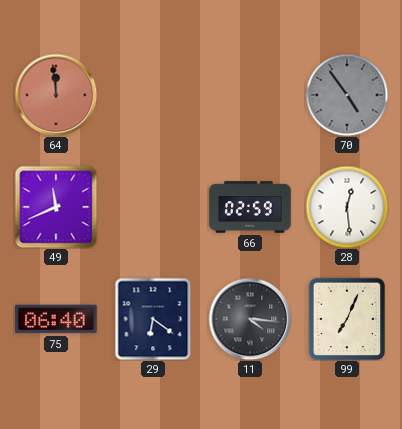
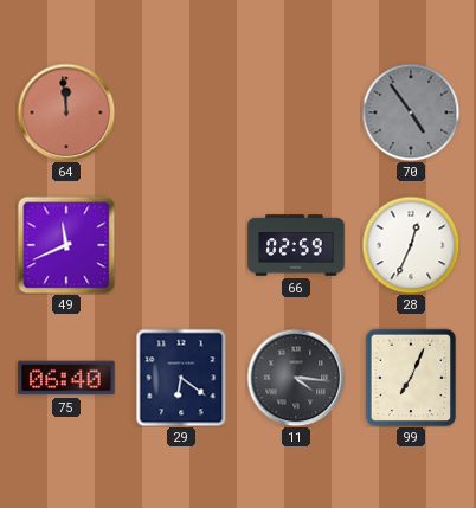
28: 12:29 -> 12:34
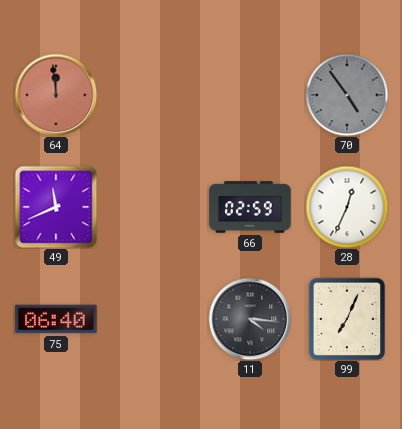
29: 6:21 -> none
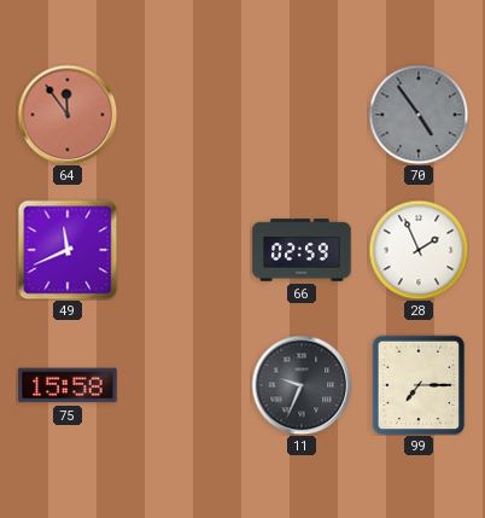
64: 11:59 -> 11:54
28: 12:34 -> 1:56
75: 06:40 -> 15:58
11: 4:16 -> 9:34
99: 7:04 -> 7:15
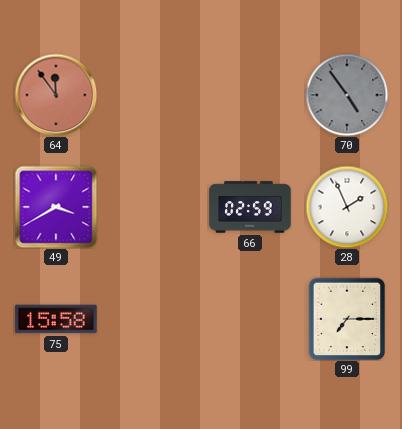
49: 11:41 -> 3:40
11: 9:34 -> none
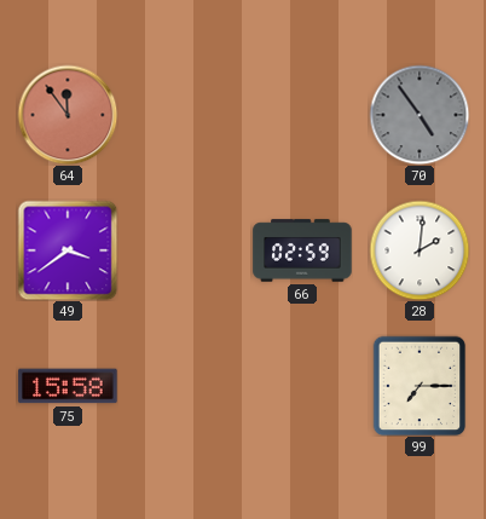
49: 3:40 -> 3:39
28: 1:56 -> 2:01
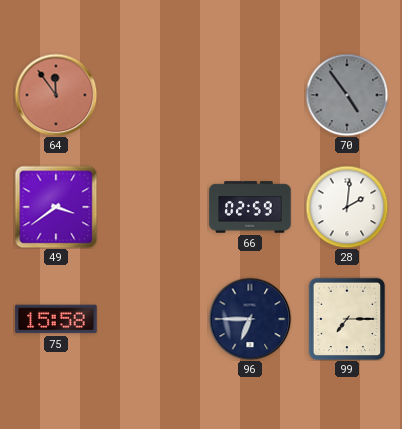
96: none -> 6:45
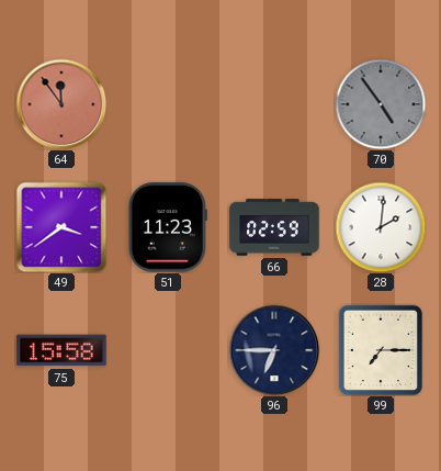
51: none -> 11:23
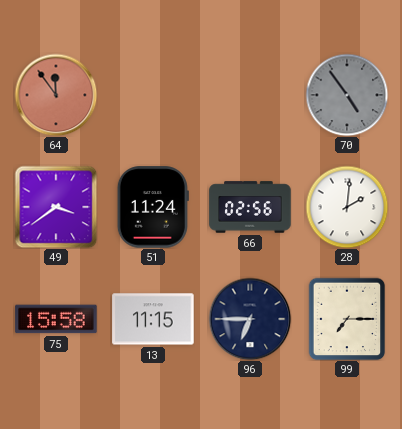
51: 11:23 -> 11:24
66: 02:59 -> 02:56
13: none -> 11:15
